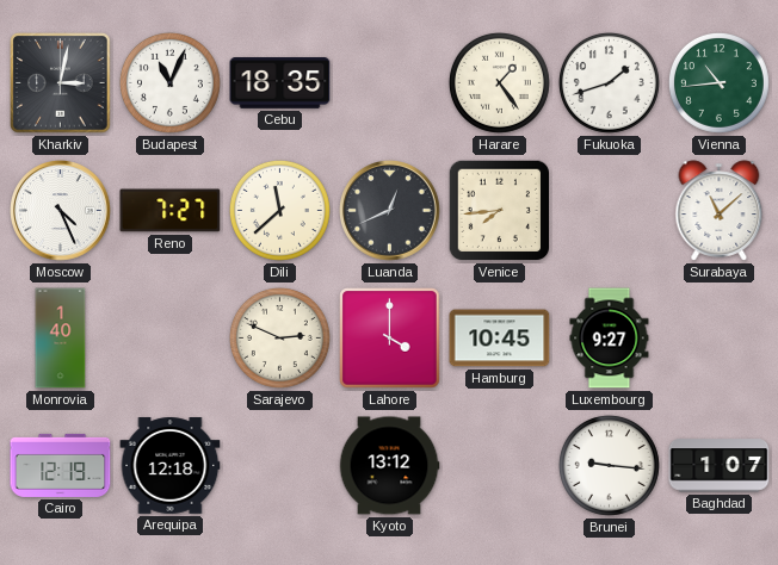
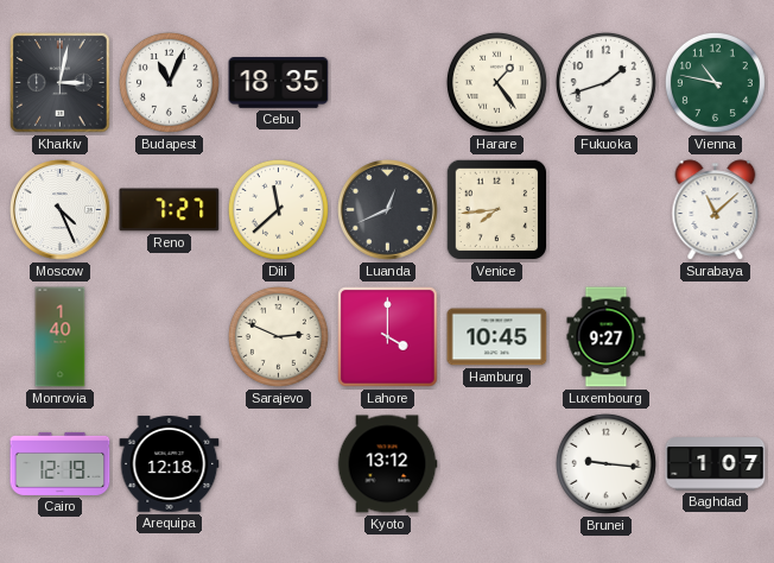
Vienna: 10:44 -> 10:47
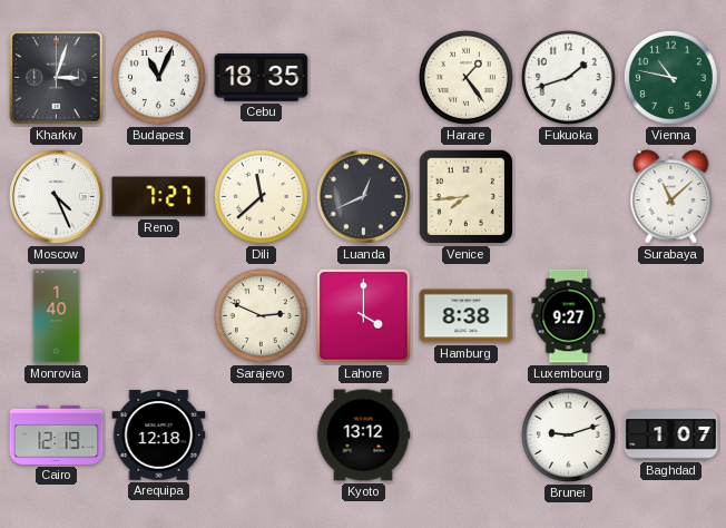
Kharkiv: 3:02 -> 3:03
Hamburg: 10:45 -> 8:38
Brunei: 9:16 -> 9:12
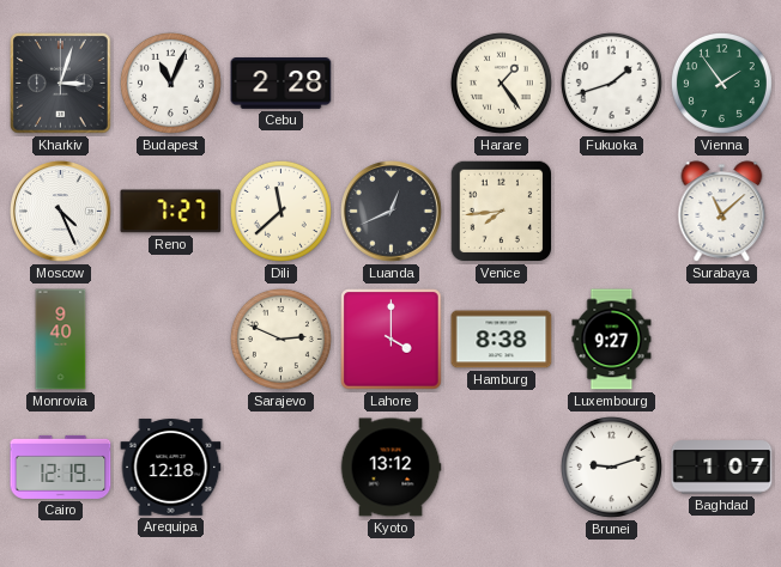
Cebu: 18:35 -> 2:28
Vienna: 10:47 -> 1:54
Monrovia: 1:40 -> 9:40
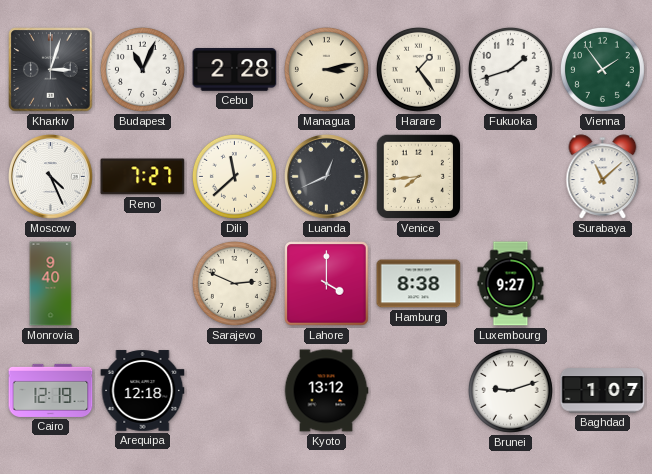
Managua: none -> 3:13
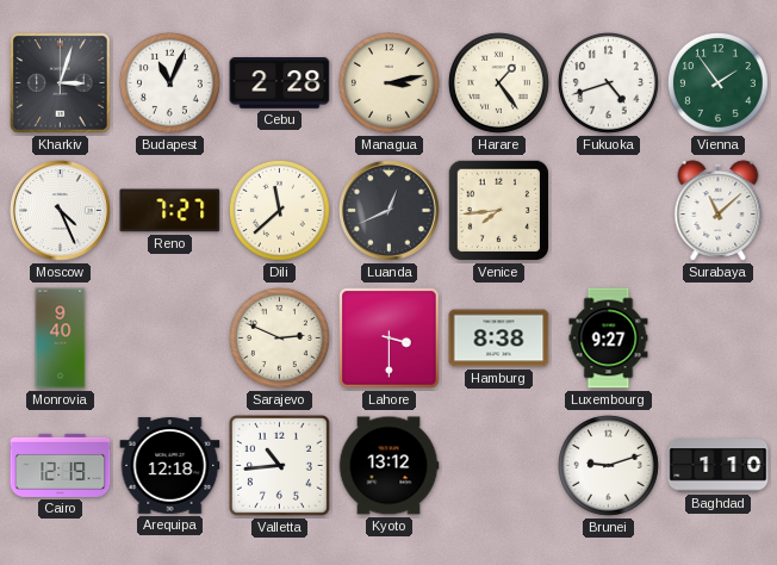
Fukuoka: 1:42 -> 4:42
Lahore: 4:00 -> 3:30
Valletta: none -> 10:44
Baghdad: 1:07 -> 1:10
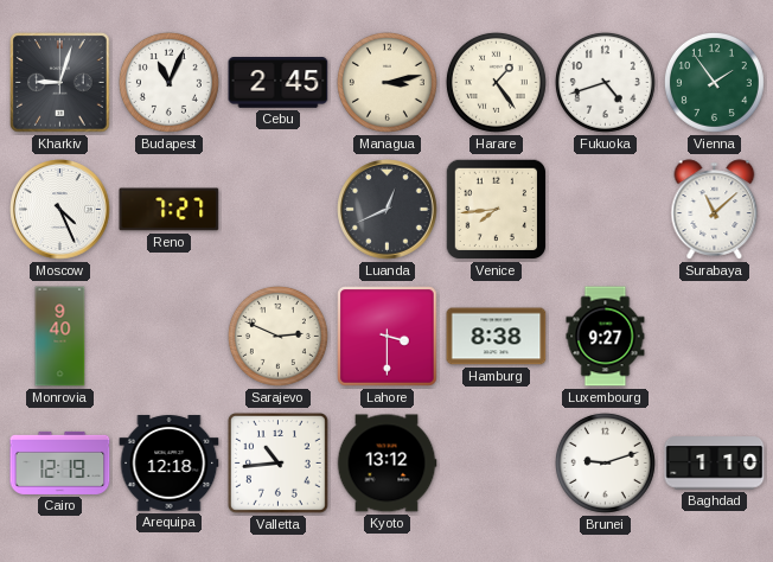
Kharkiv: 3:03 -> 9:03
Cebu: 2:28 -> 2:45
Dili: 11:38 -> none
